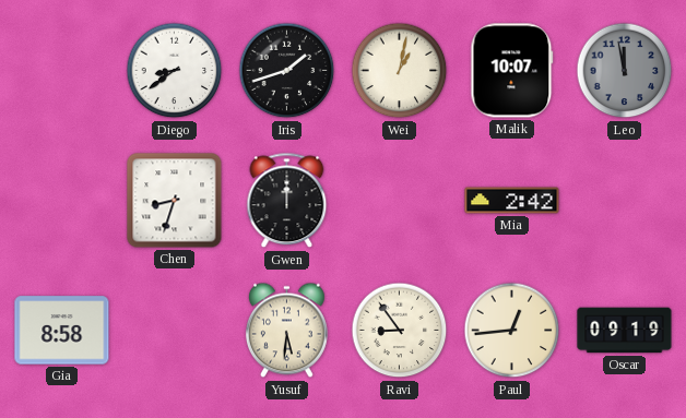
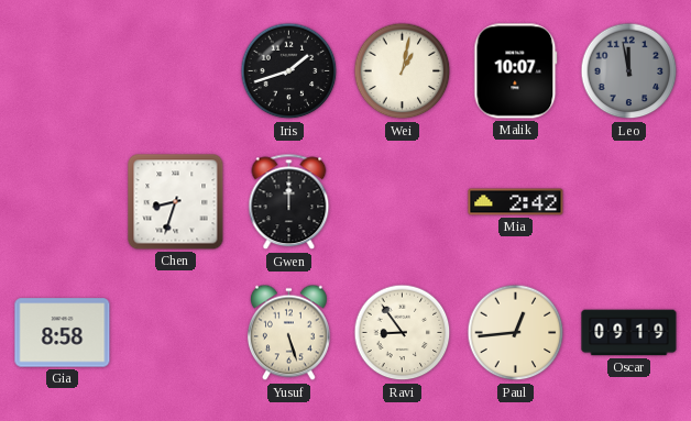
Diego: 8:39 -> none
Yusuf: 5:31 -> 5:27
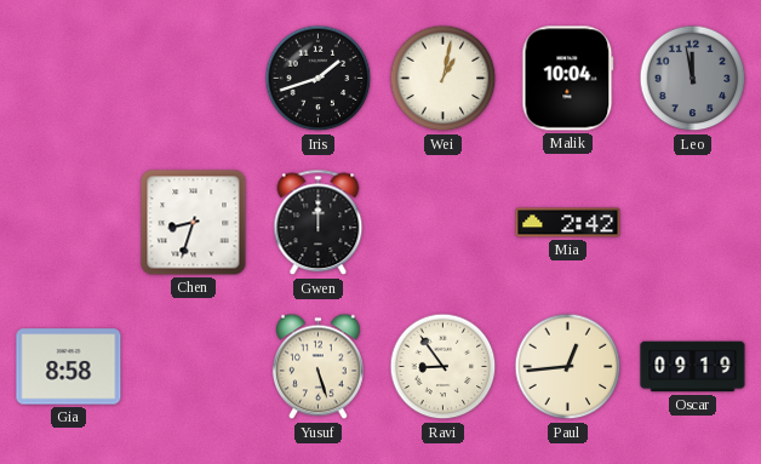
Malik: 10:07 -> 10:04
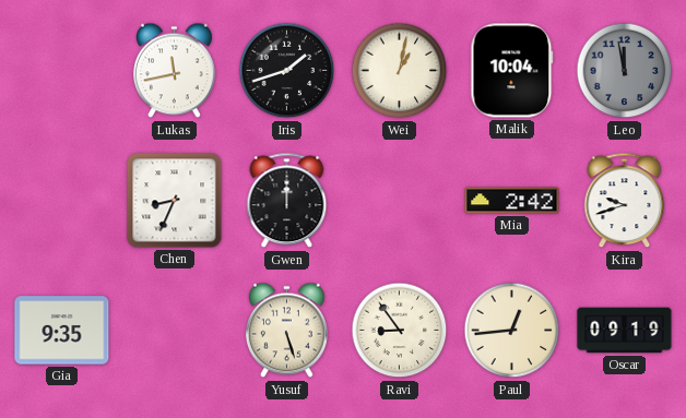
Lukas: none -> 11:43
Chen: 8:33 -> 8:34
Kira: none -> 9:42
Gia: 8:58 -> 9:35
